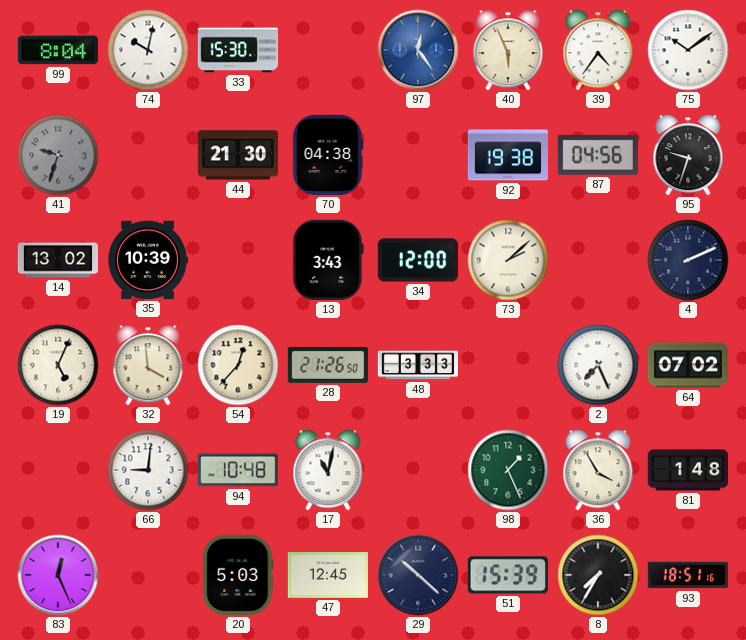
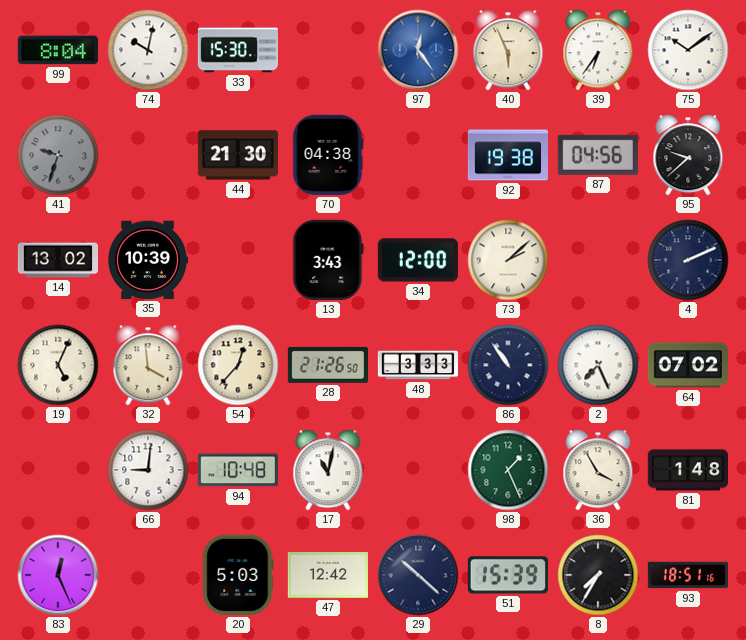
39: 4:36 -> 6:36
95: 9:33 -> 9:38
86: none -> 10:54
47: 12:45 -> 12:42
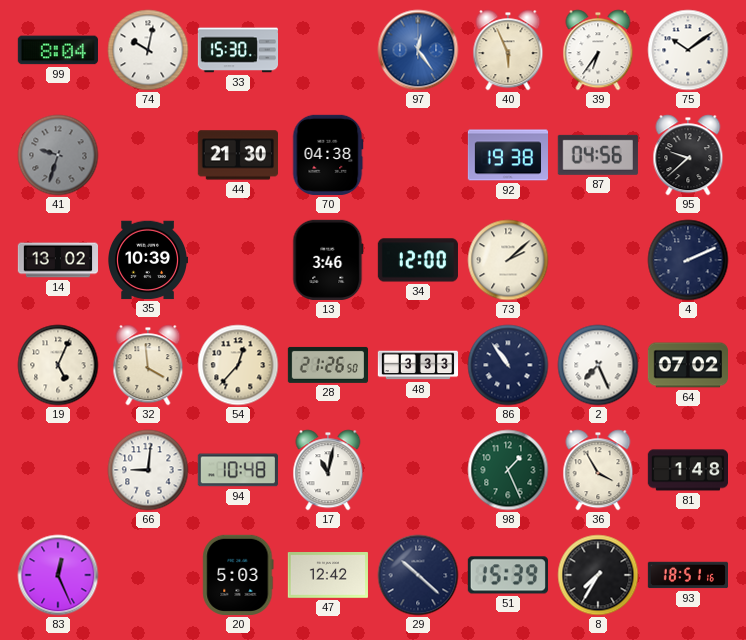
13: 3:43 -> 3:46
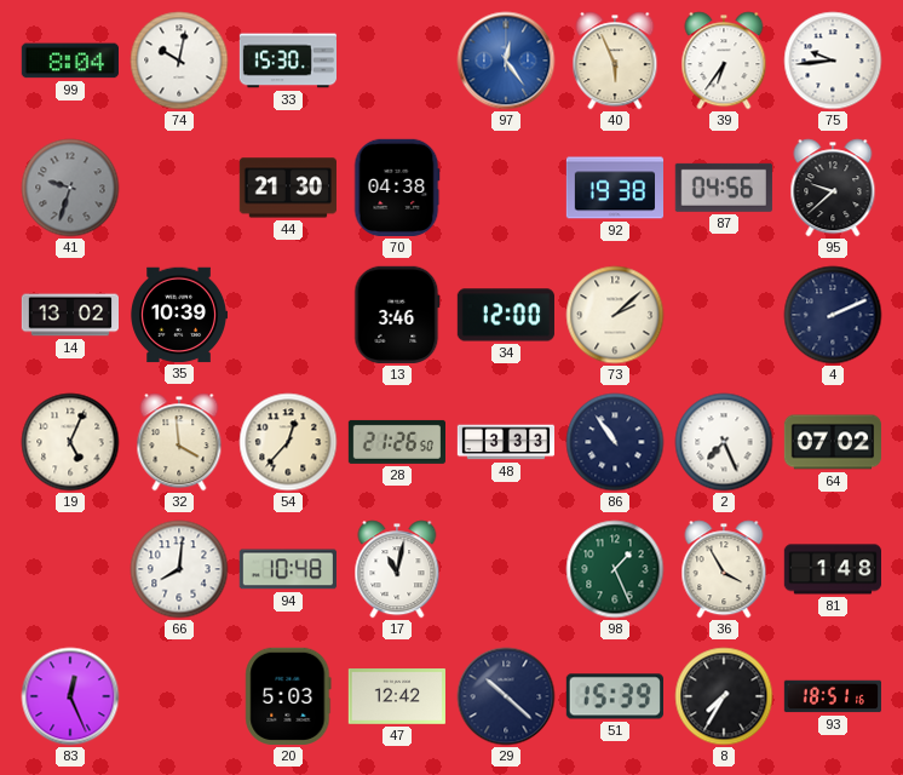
75: 10:09 -> 9:44
66: 9:01 -> 8:01
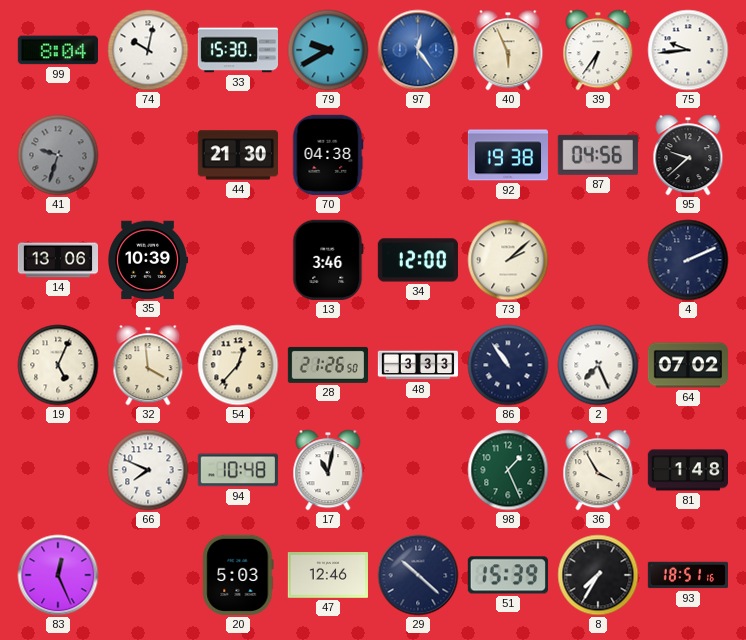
79: none -> 9:40
14: 13:02 -> 13:06
66: 8:01 -> 7:49
47: 12:42 -> 12:46
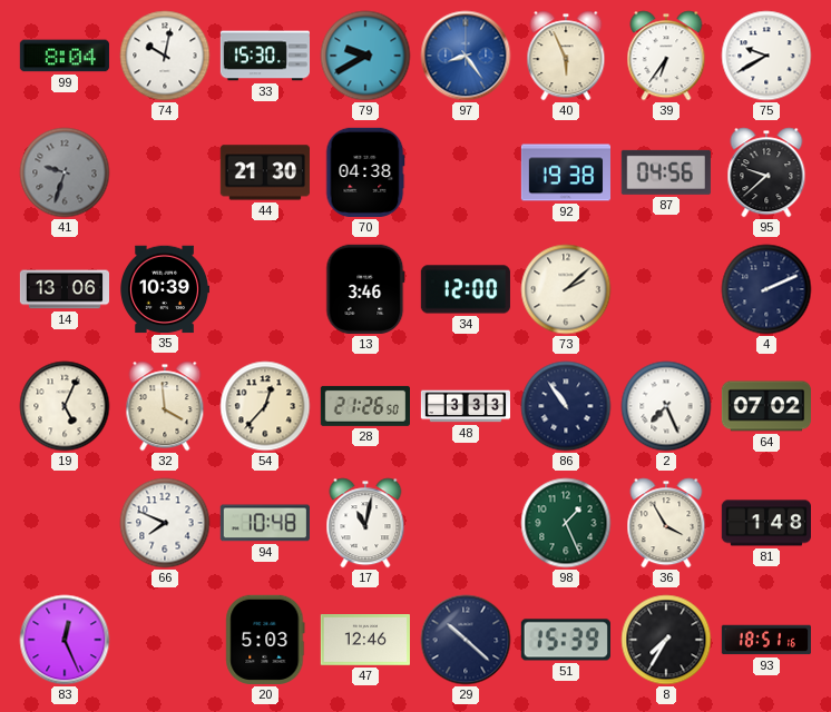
97: 12:24 -> 8:24
75: 9:44 -> 9:40
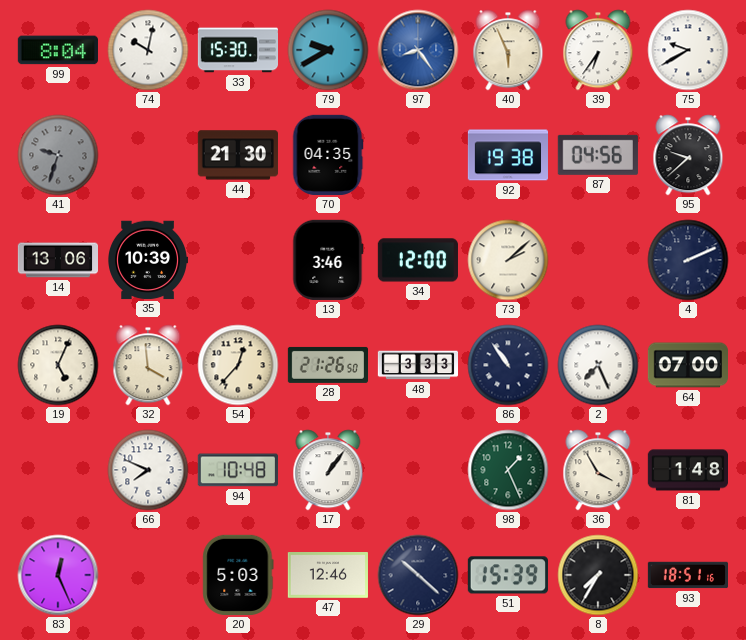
70: 04:38 -> 04:35
64: 07:02 -> 07:00
17: 11:02 -> 1:06
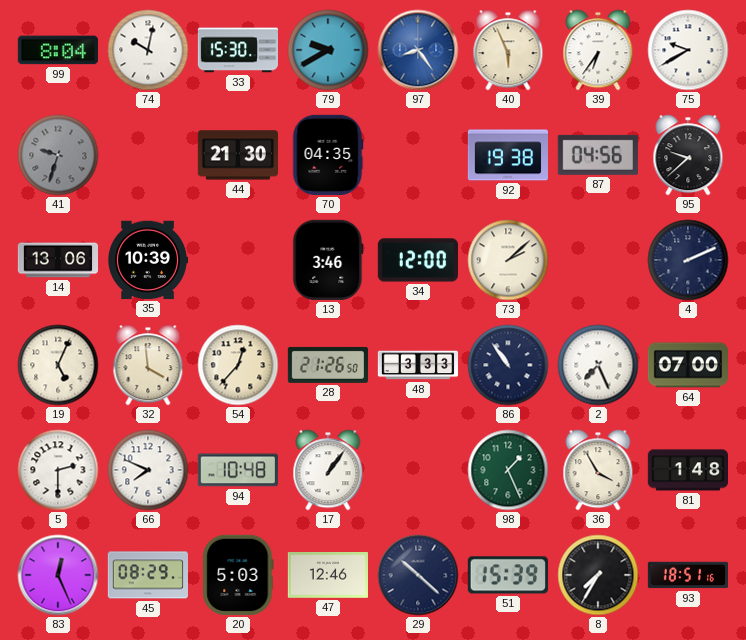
5: none -> 2:30
45: none -> 08:29
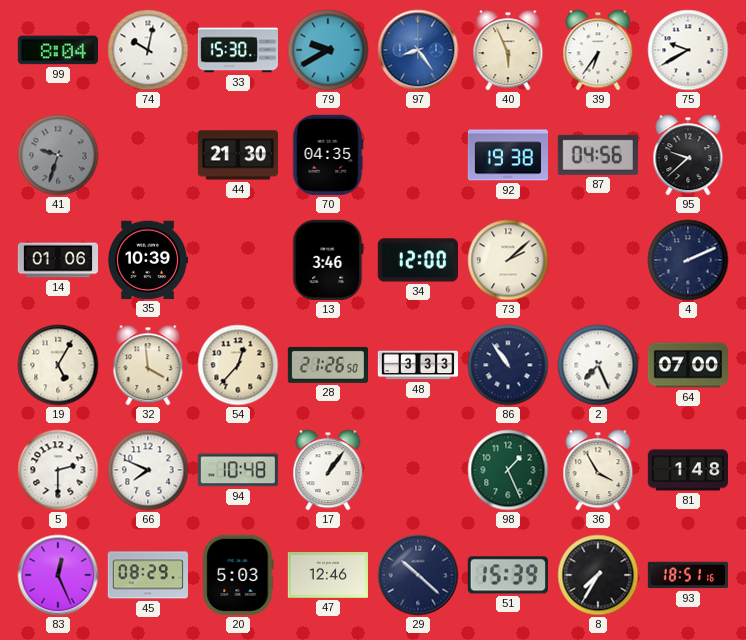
14: 13:06 -> 01:06
19: 5:04 -> 5:05
